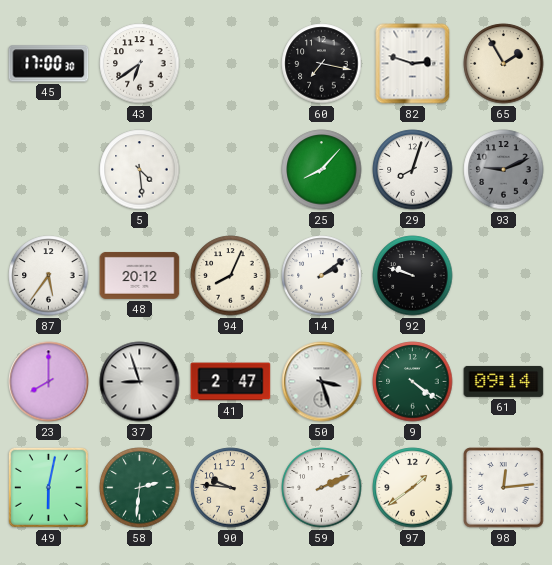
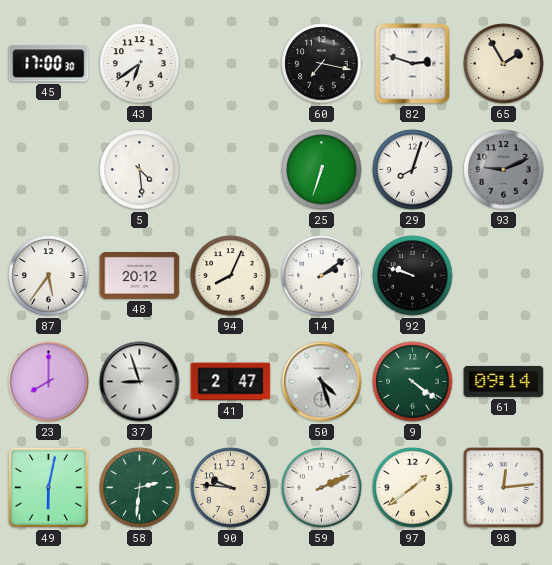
25: 8:07 -> 6:33
50: 3:27 -> 4:27
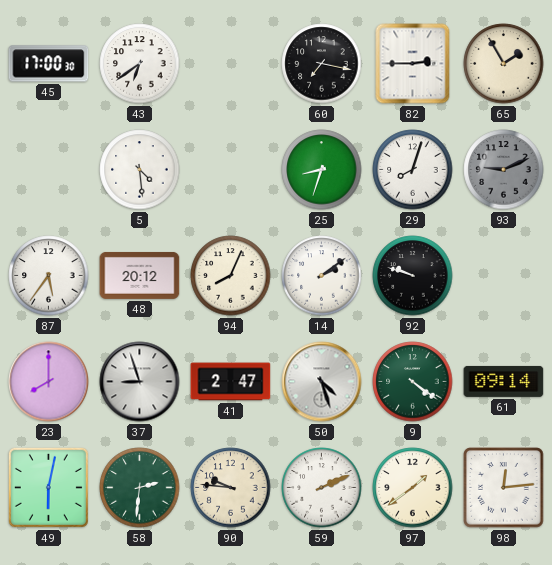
82: 2:48 -> 2:45
25: 6:33 -> 8:33
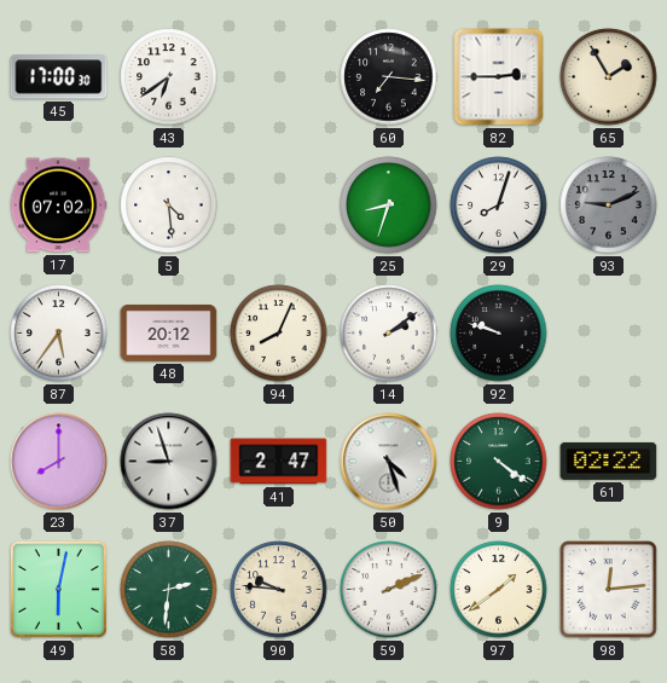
60: 7:17 -> 7:16
17: none -> 07:02
61: 09:14 -> 02:22
